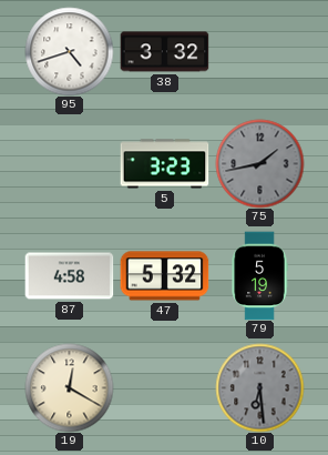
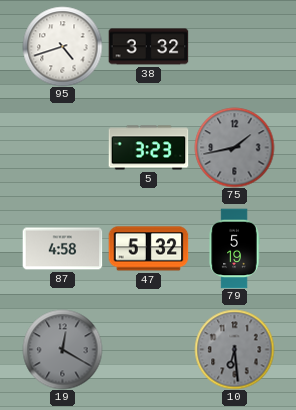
19 dial: cream -> grey
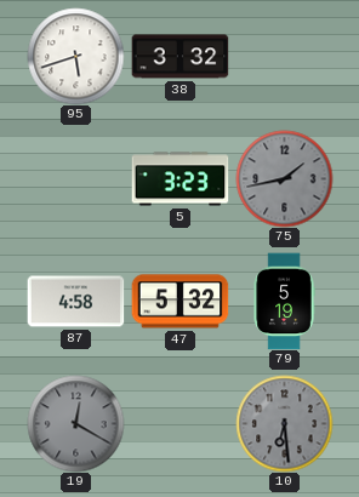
95: 4:42 -> 5:42
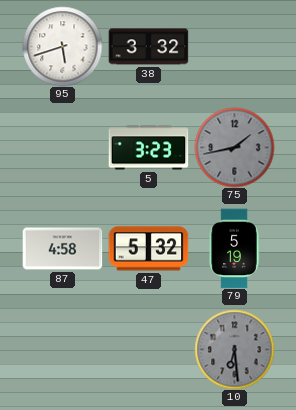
19: 12:20 -> none
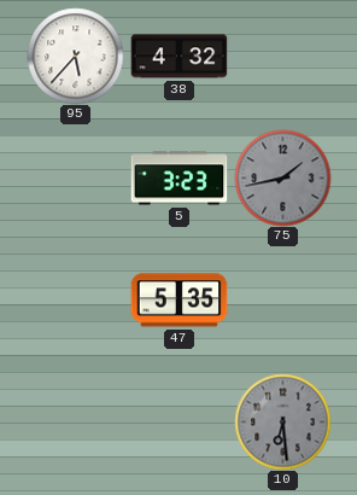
95: 5:42 -> 5:37
38: 3:32 -> 4:32
87: 4:58 -> none
47: 5:32 -> 5:35
79: 5:19 -> none
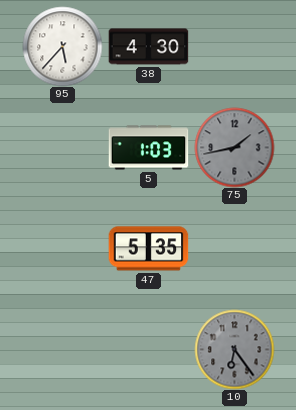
38: 4:32 -> 4:30
5: 3:23 -> 1:03
10: 6:29 -> 6:24
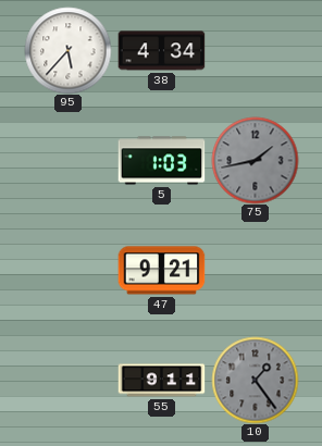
38: 4:30 -> 4:34
47: 5:35 -> 9:21
55: none -> 9:11
10: 6:24 -> 1:24
